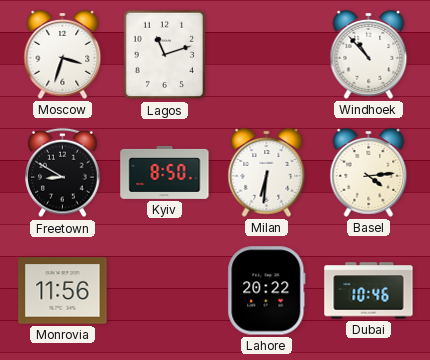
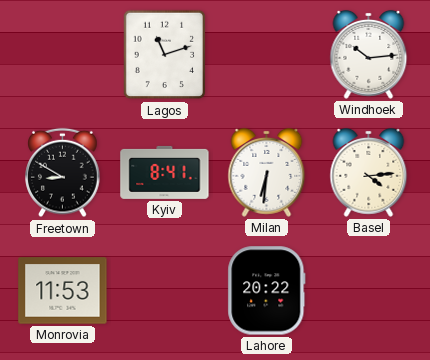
Moscow: 3:33 -> none
Windhoek: 10:53 -> 10:14
Kyiv: 8:50 -> 8:41
Monrovia: 11:56 -> 11:53
Dubai: 10:46 -> none
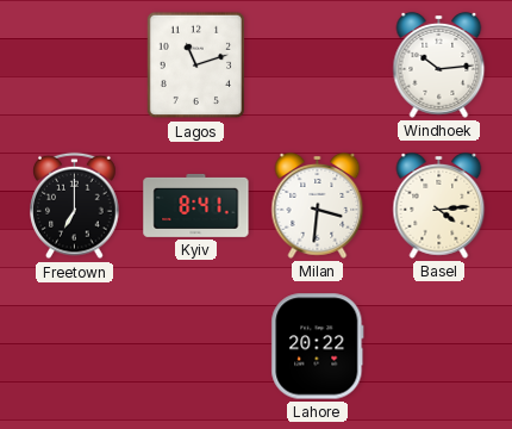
Freetown: 8:50 -> 7:00
Milan: 6:31 -> 3:31
Monrovia: 11:53 -> none
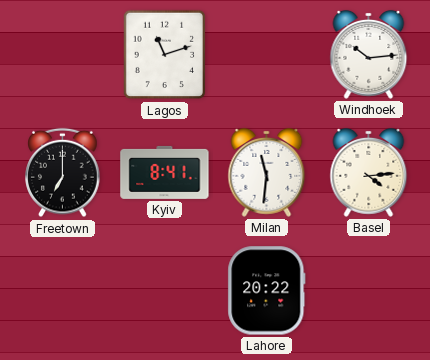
Milan: 3:31 -> 11:31
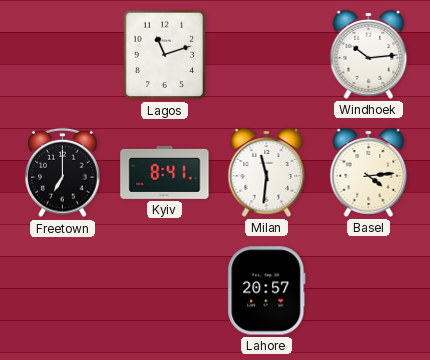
Lahore: 20:22 -> 20:57
